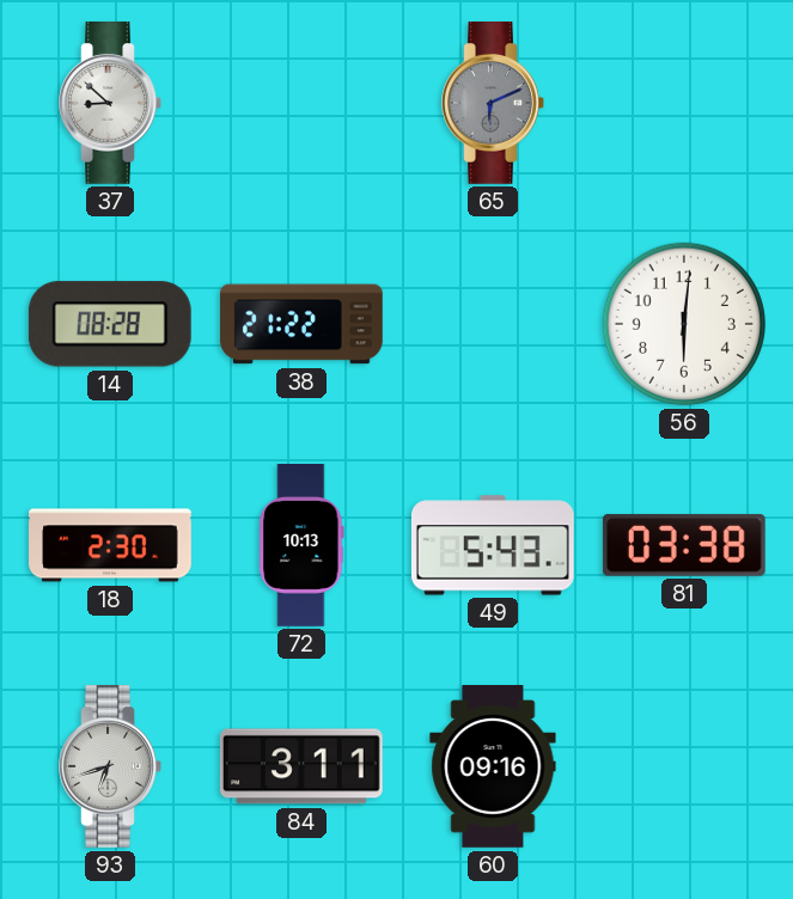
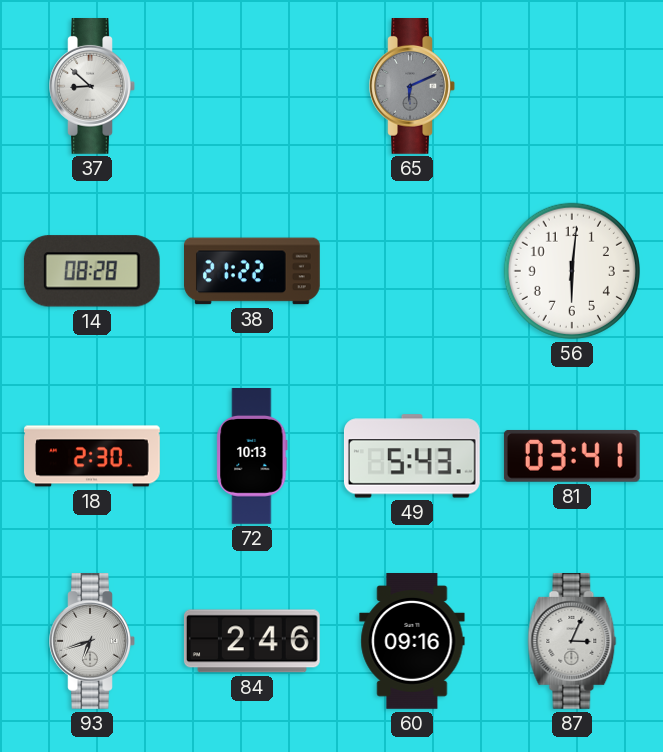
81: 03:38 -> 03:41
84: 3:11 -> 2:46
87: none -> 3:04
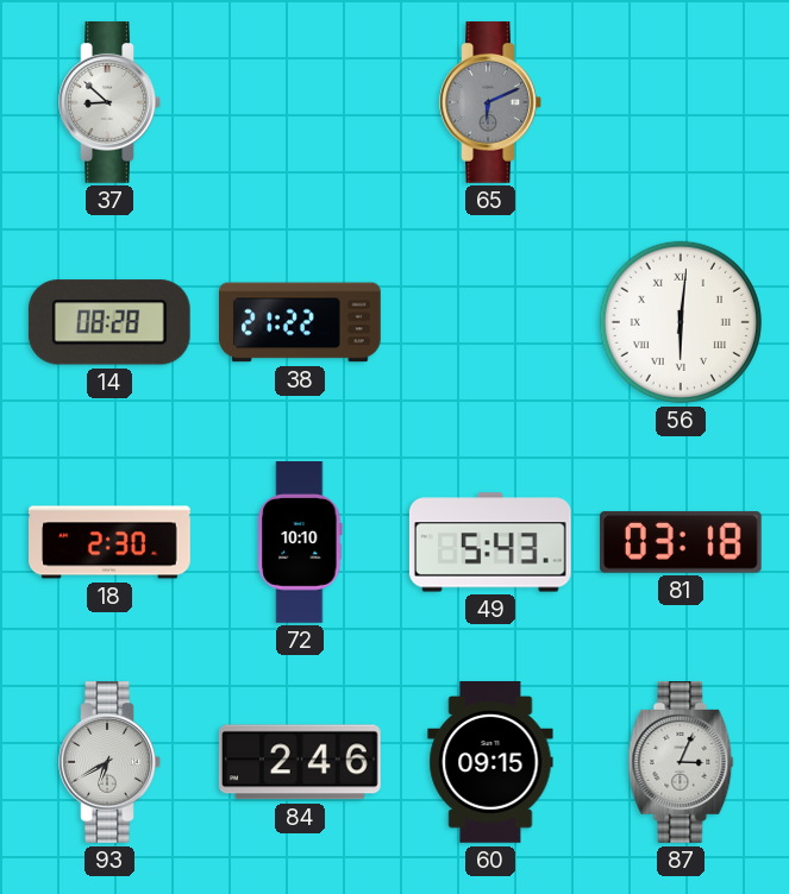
56 numerals: Arabic -> Roman
72: 10:13 -> 10:10
81: 03:41 -> 03:18
93: 6:42 -> 6:40
60: 09:16 -> 09:15
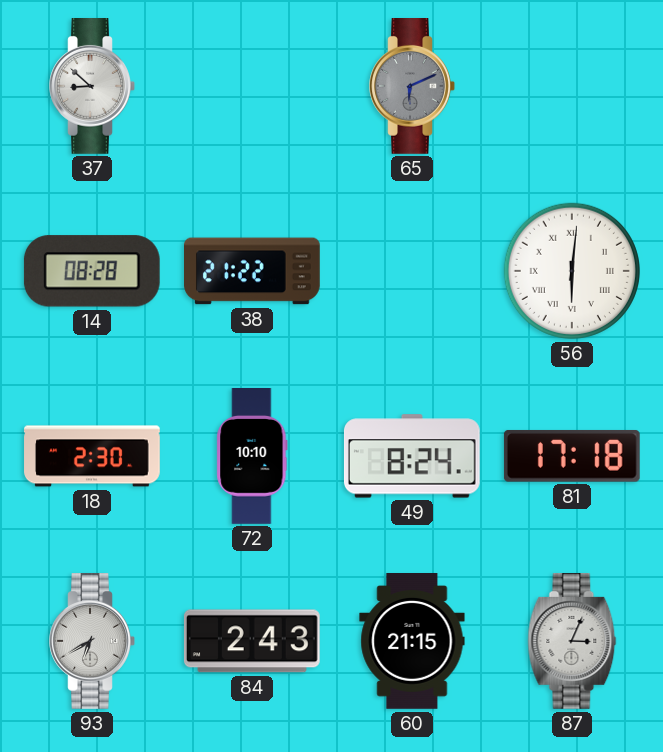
49: 5:43 -> 8:24
81: 03:18 -> 17:18
84: 2:46 -> 2:43
60: 09:15 -> 21:15
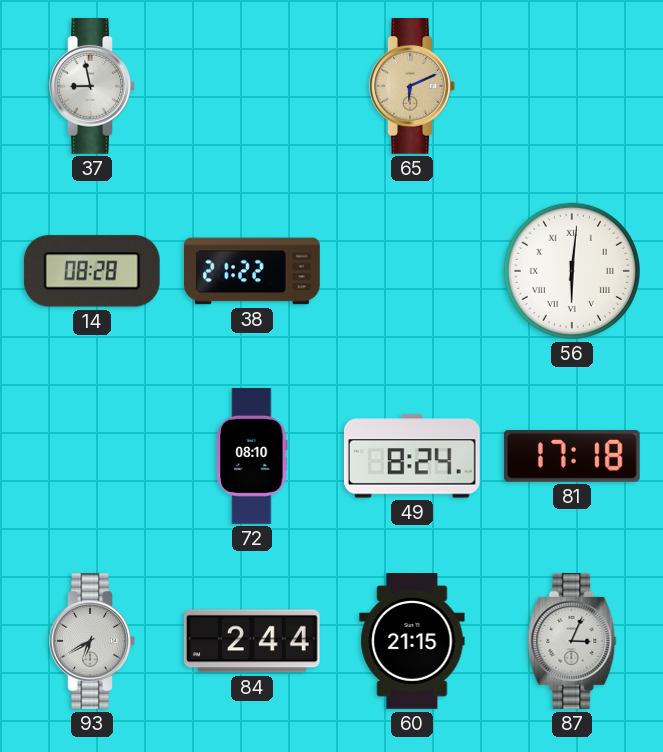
37: 8:52 -> 8:58
65 dial: grey -> champagne
18: 2:30 -> none
72: 10:10 -> 08:10
84: 2:43 -> 2:44
